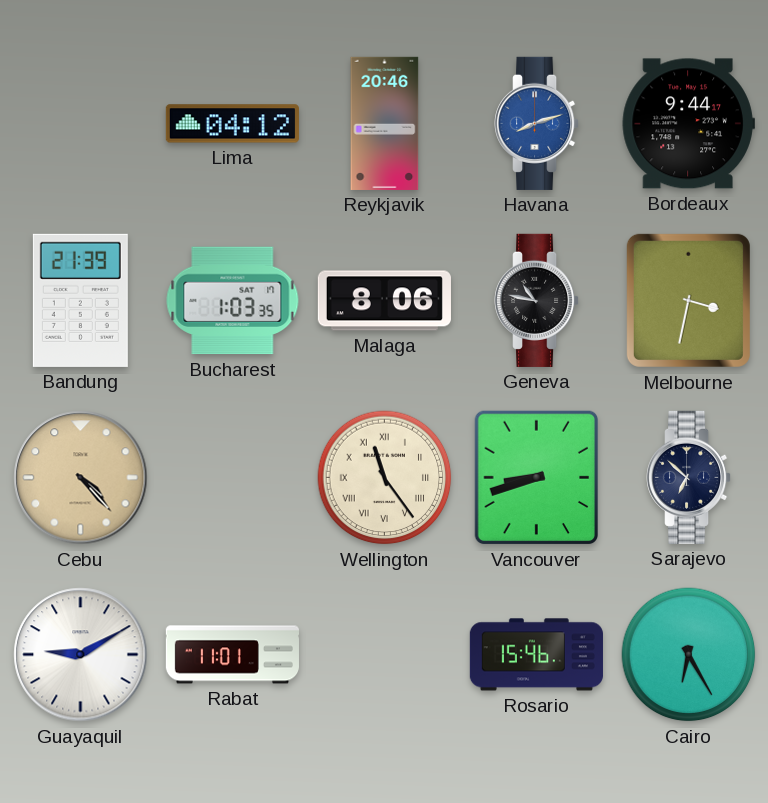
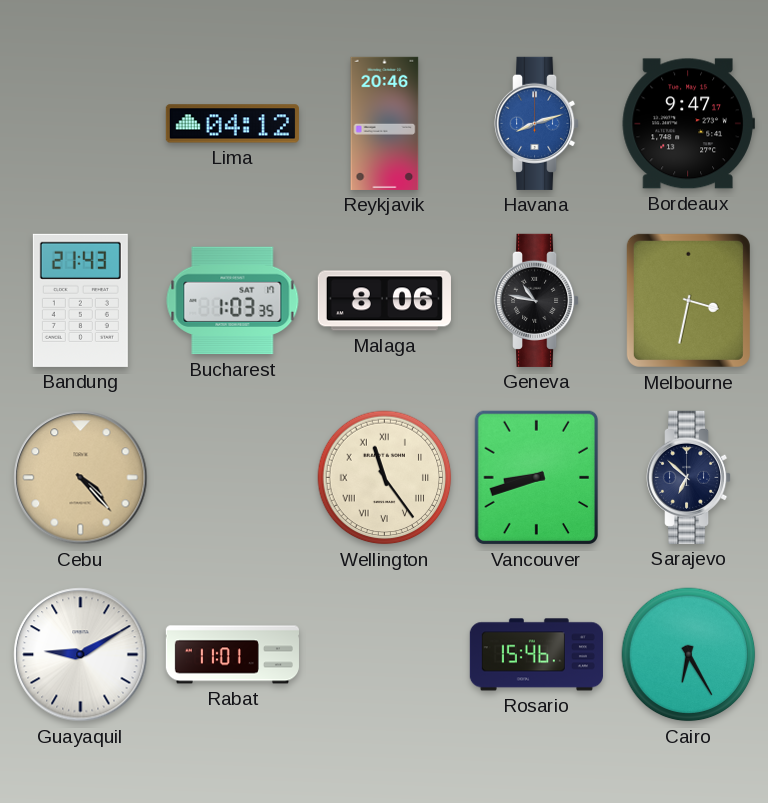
Bordeaux: 9:44 -> 9:47
Bandung: 21:39 -> 21:43
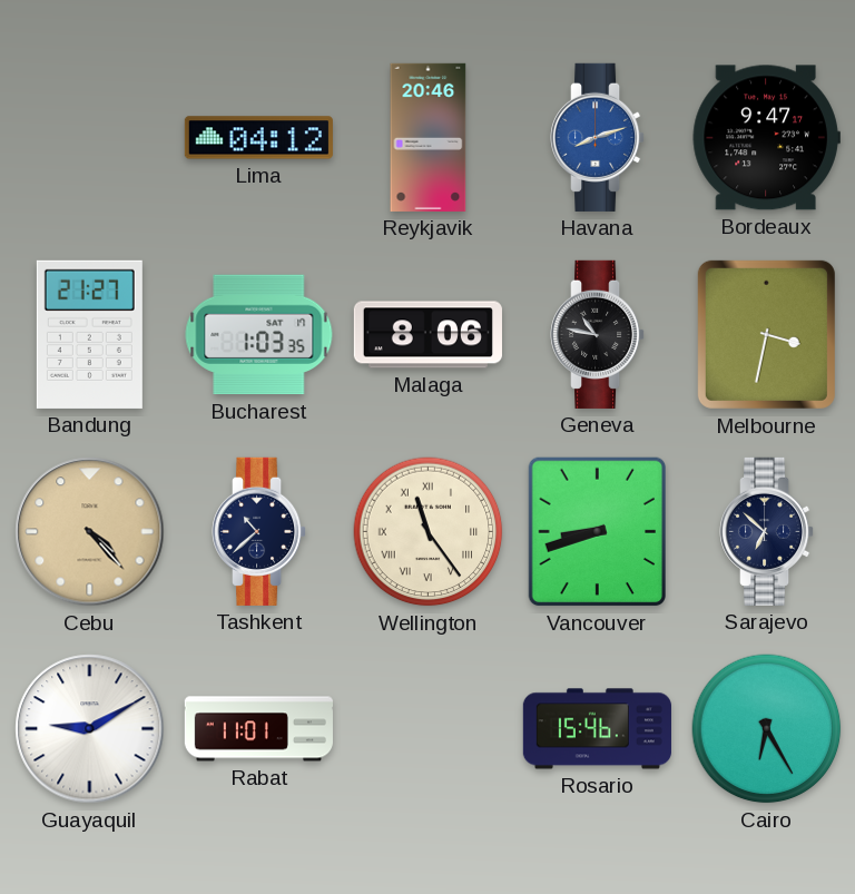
Bandung: 21:43 -> 21:27
Tashkent: none -> 10:38
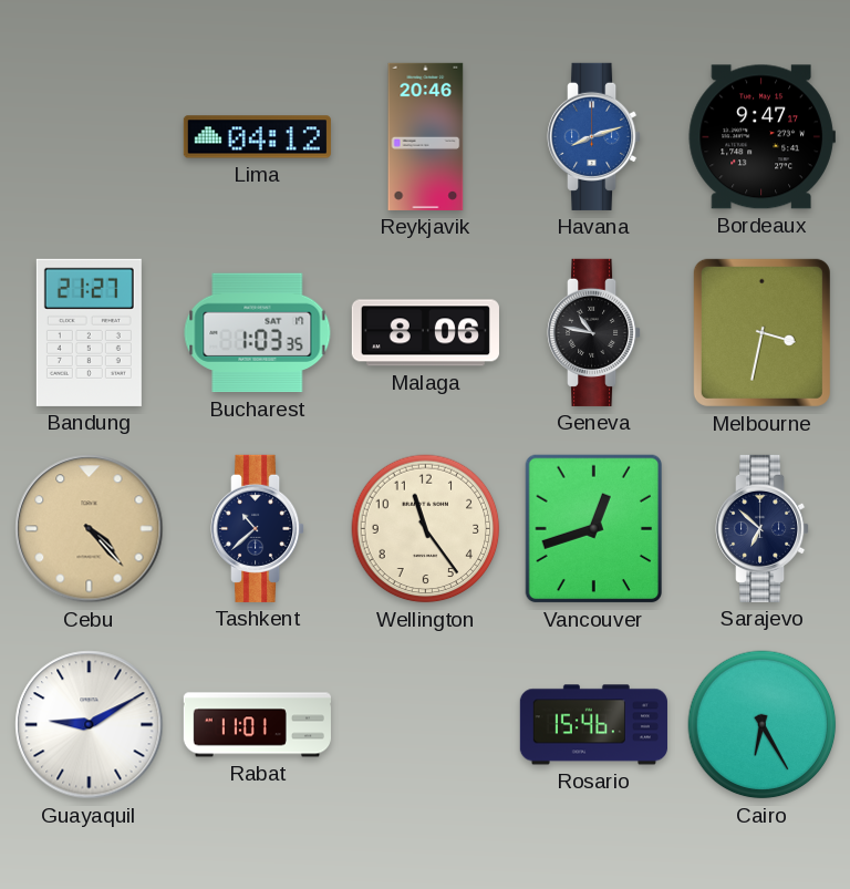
Wellington numerals: Roman -> Arabic
Vancouver: 8:42 -> 12:42
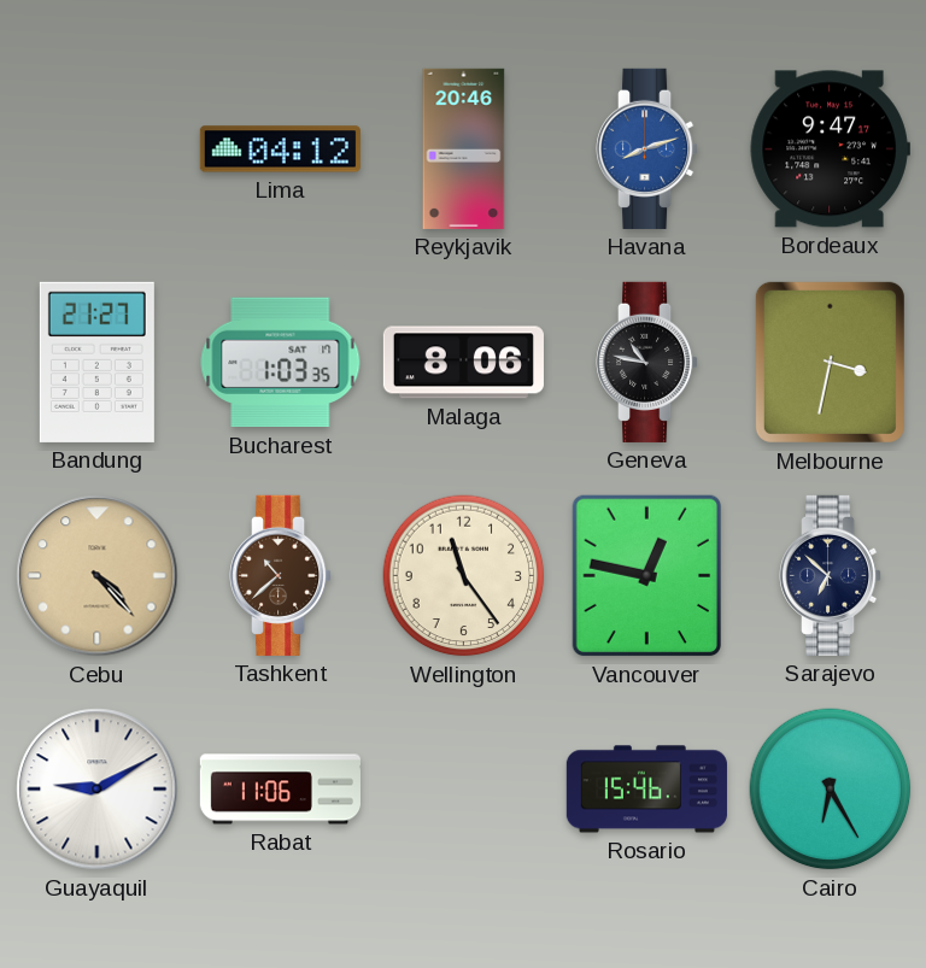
Tashkent dial: navy -> brown
Vancouver: 12:42 -> 12:47
Rabat: 11:01 -> 11:06
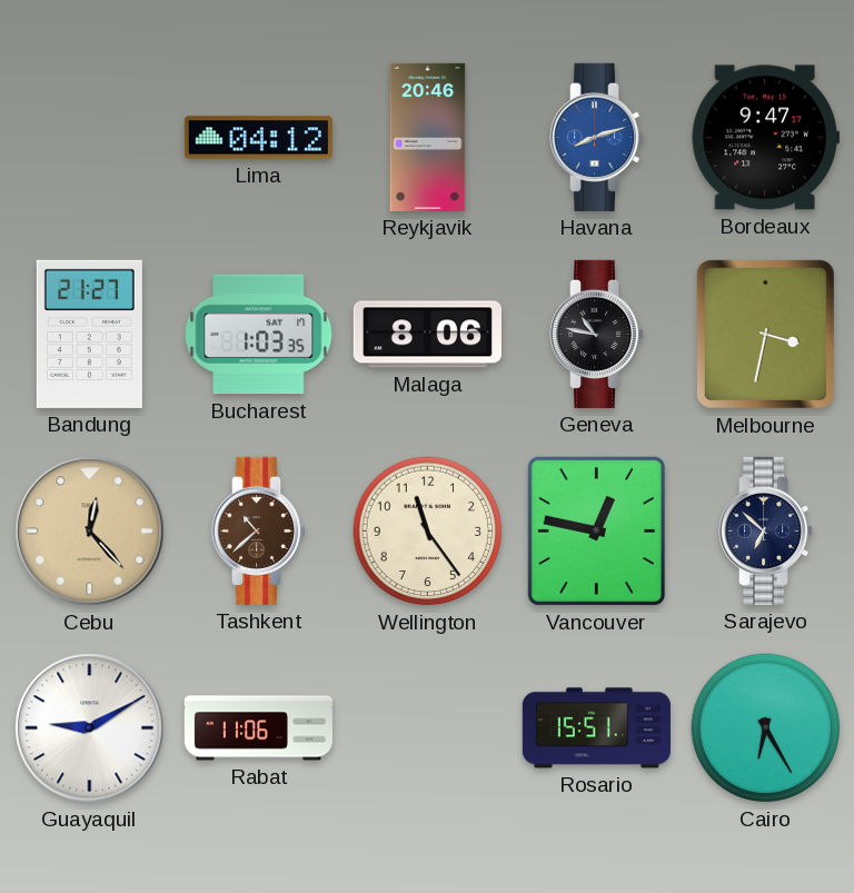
Cebu: 4:23 -> 12:23
Rosario: 15:46 -> 15:51
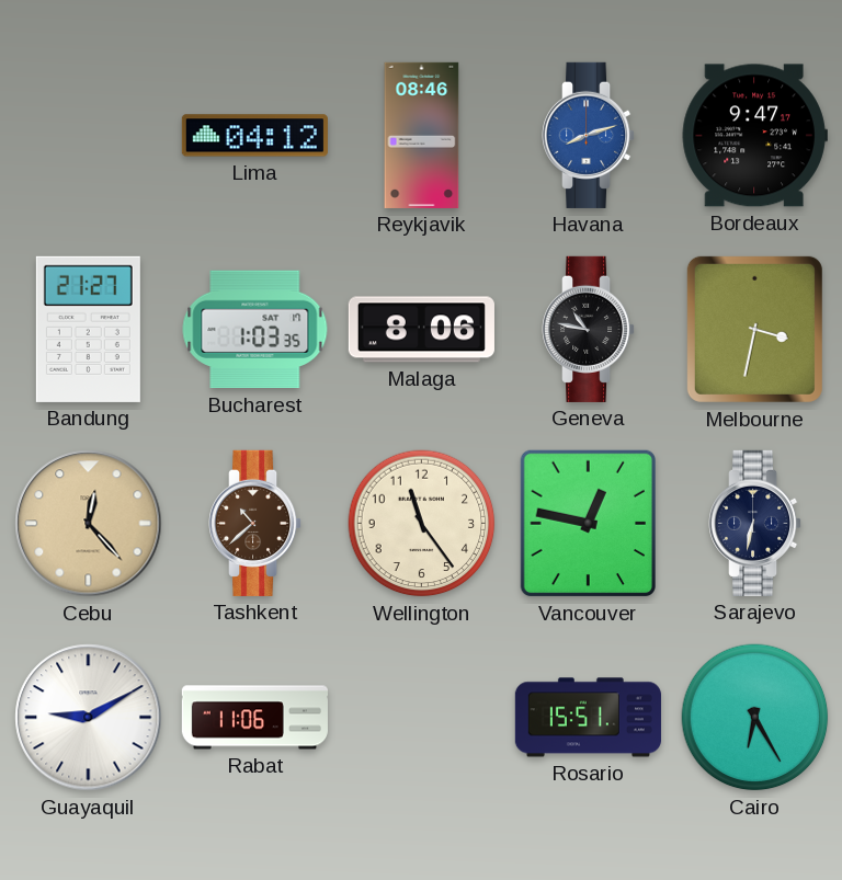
Reykjavik: 20:46 -> 08:46
Sarajevo: 6:52 -> 6:32
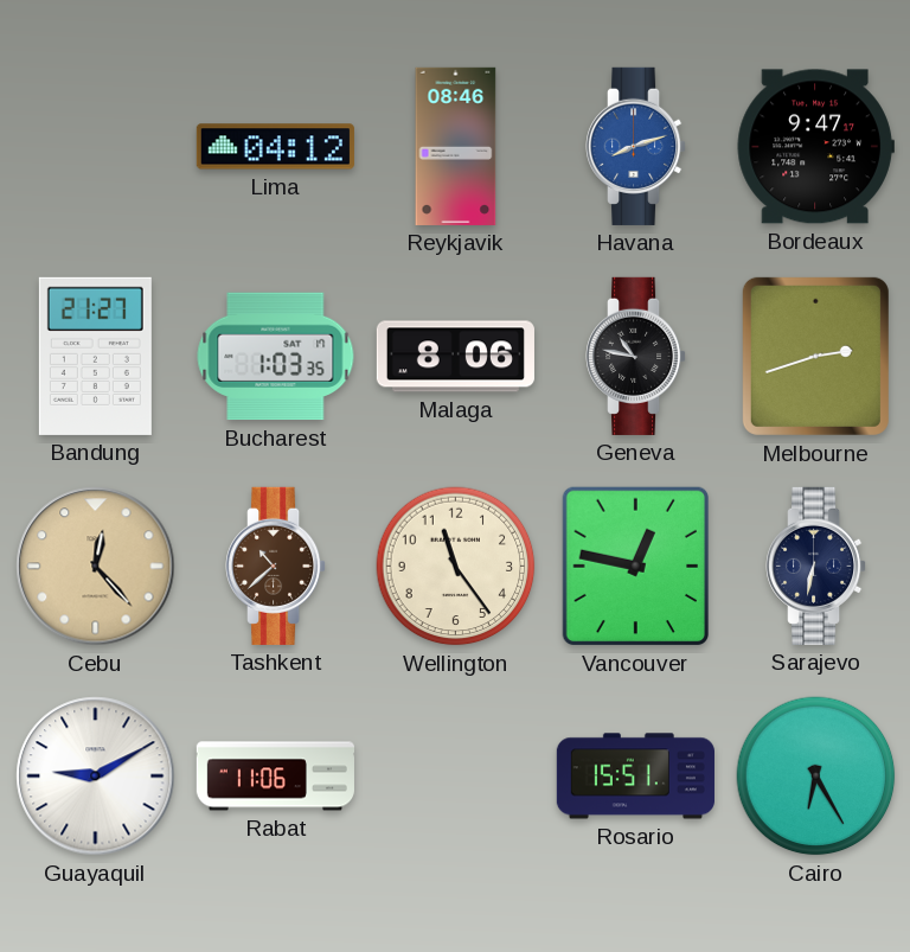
Melbourne: 3:32 -> 2:42
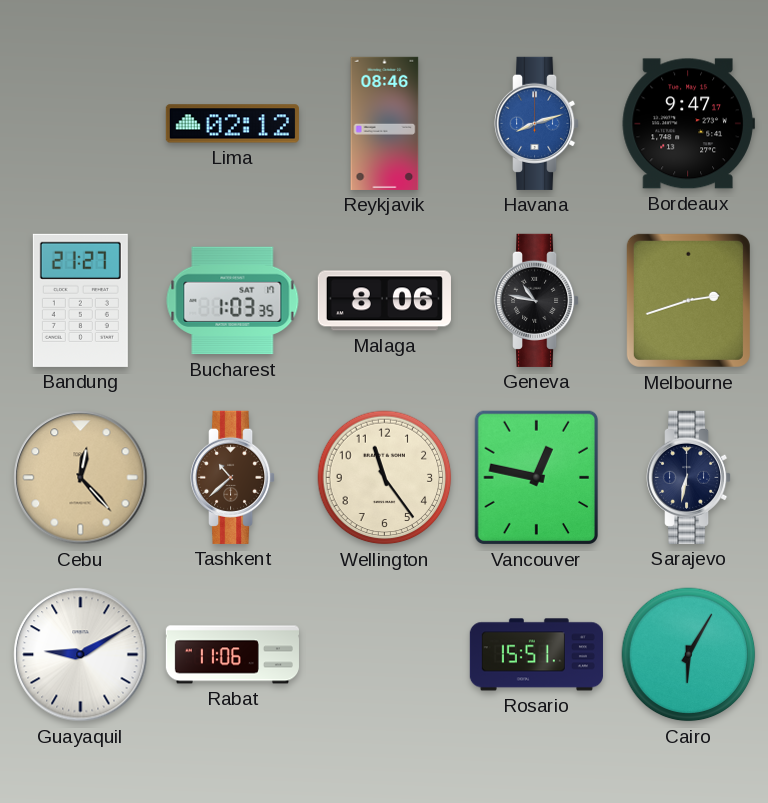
Lima: 04:12 -> 02:12
Cairo: 6:25 -> 6:05
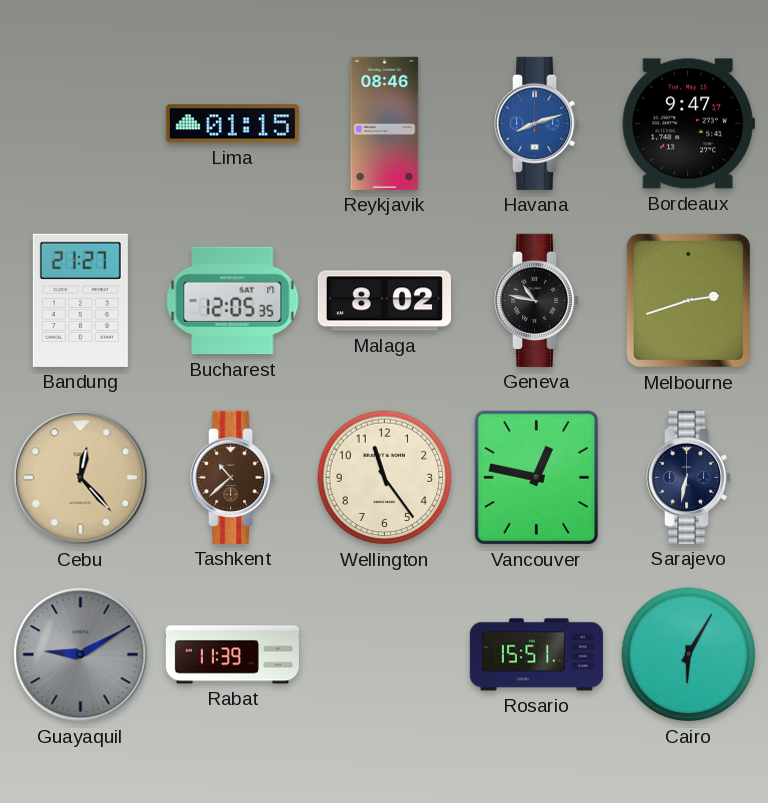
Lima: 02:12 -> 01:15
Bucharest: 1:03 -> 12:05
Malaga: 8:06 -> 8:02
Guayaquil dial: white -> grey
Rabat: 11:06 -> 11:39
